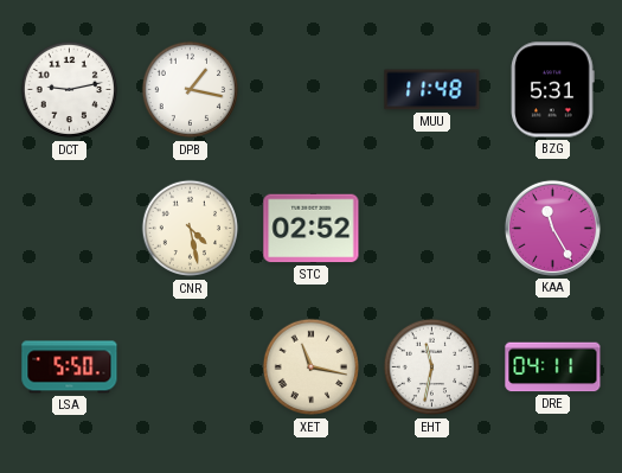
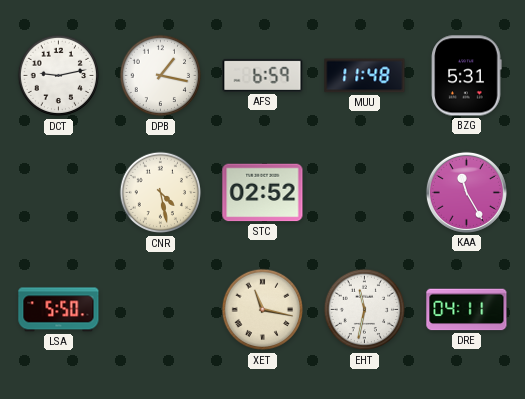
AFS: none -> 6:59
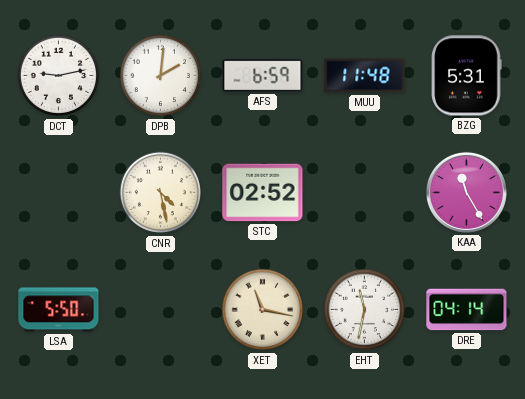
DPB: 1:17 -> 2:01
DRE: 04:11 -> 04:14
